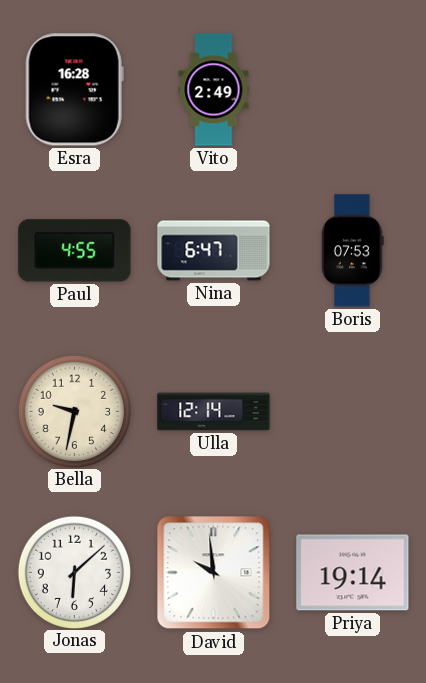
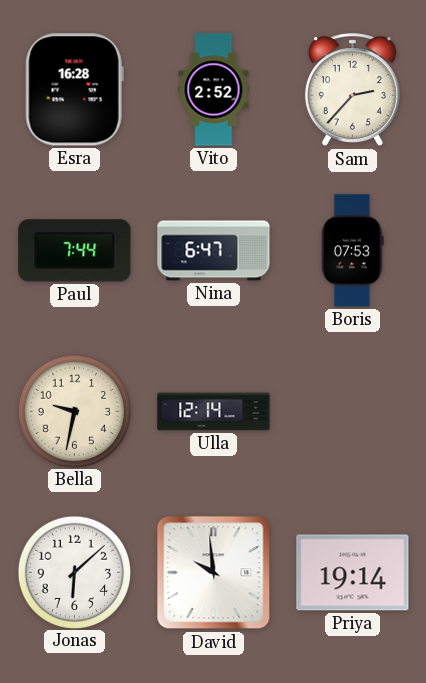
Vito: 2:49 -> 2:52
Sam: none -> 2:37
Paul: 4:55 -> 7:44
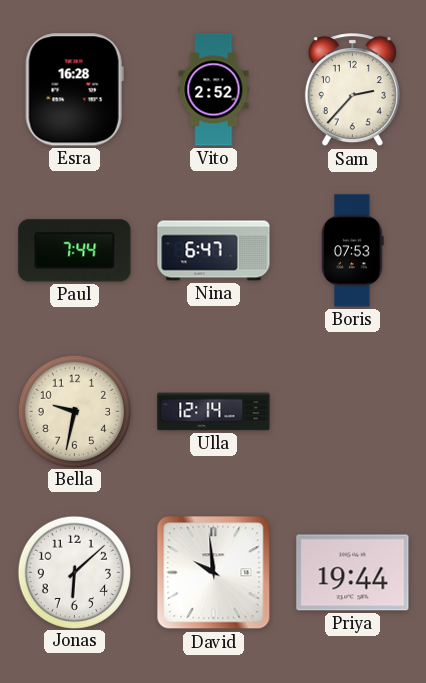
Priya: 19:14 -> 19:44
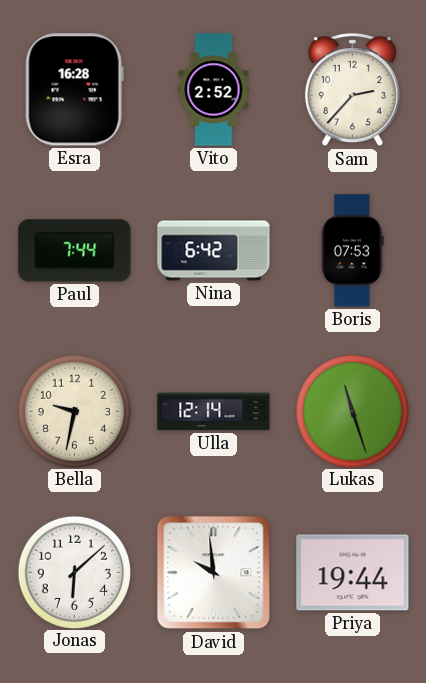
Nina: 6:47 -> 6:42
Lukas: none -> 11:27
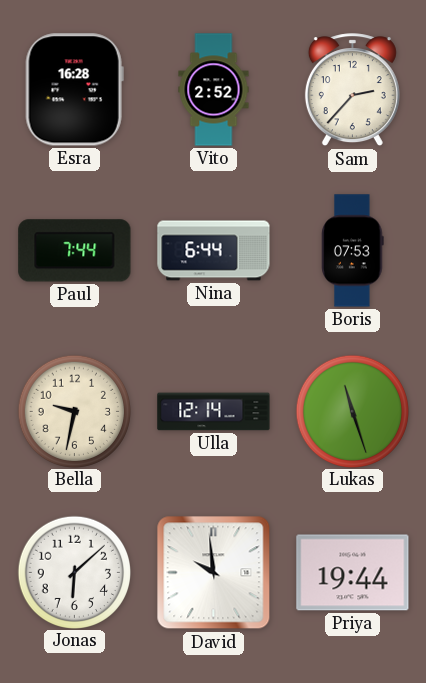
Nina: 6:42 -> 6:44
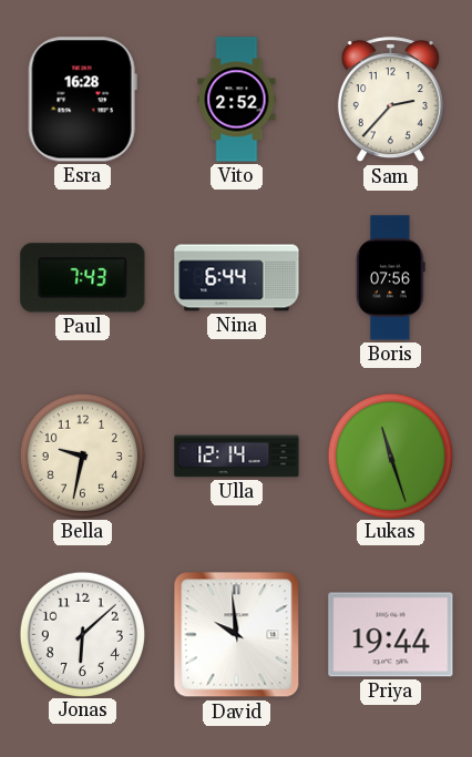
Paul: 7:44 -> 7:43
Boris: 07:53 -> 07:56
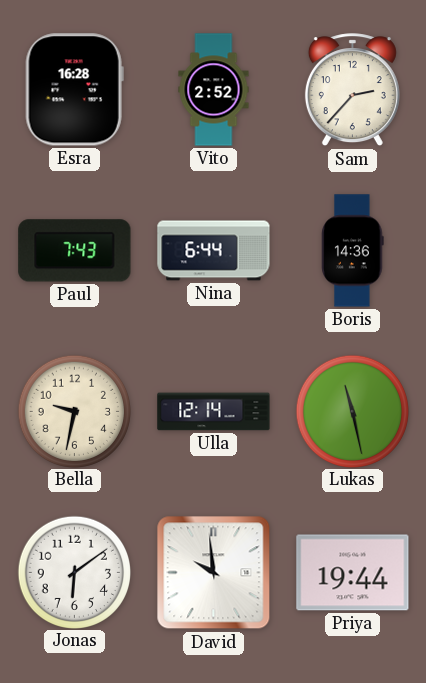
Boris: 07:56 -> 14:36
Lukas: 11:27 -> 11:28
Jonas: 6:08 -> 6:09
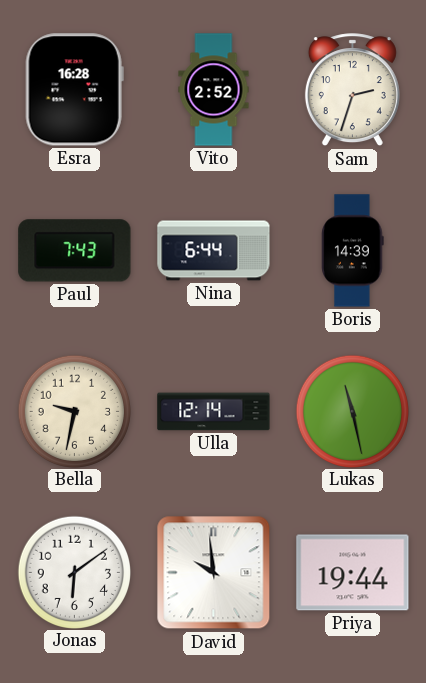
Sam: 2:37 -> 2:33
Boris: 14:36 -> 14:39
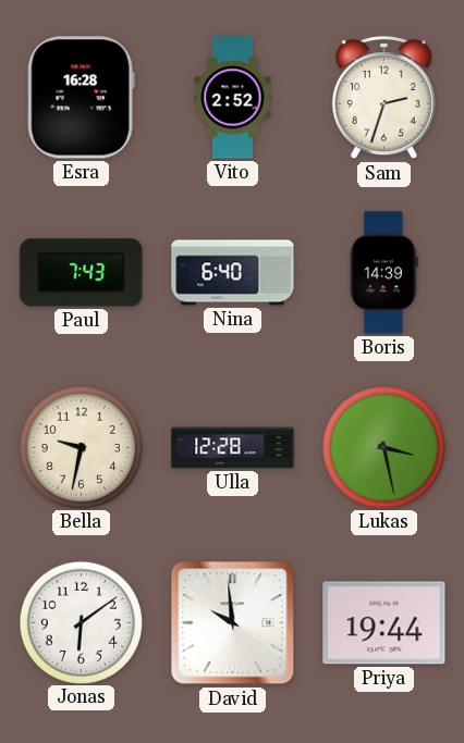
Nina: 6:44 -> 6:40
Ulla: 12:14 -> 12:28
Lukas: 11:28 -> 3:28
